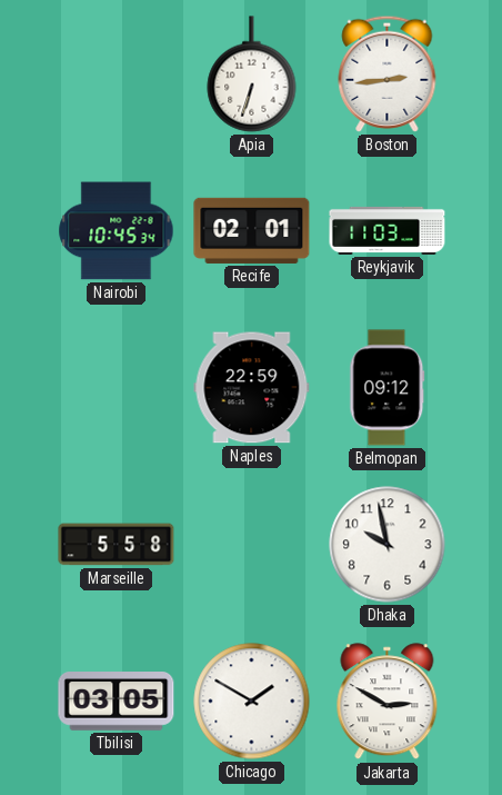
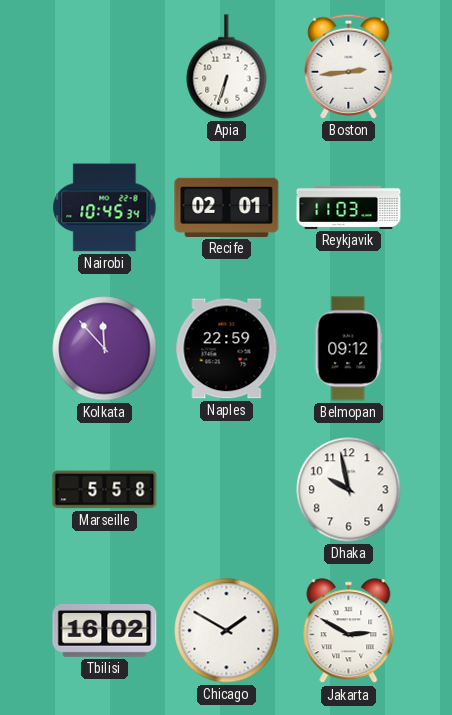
Kolkata: none -> 11:53
Tbilisi: 03:05 -> 16:02
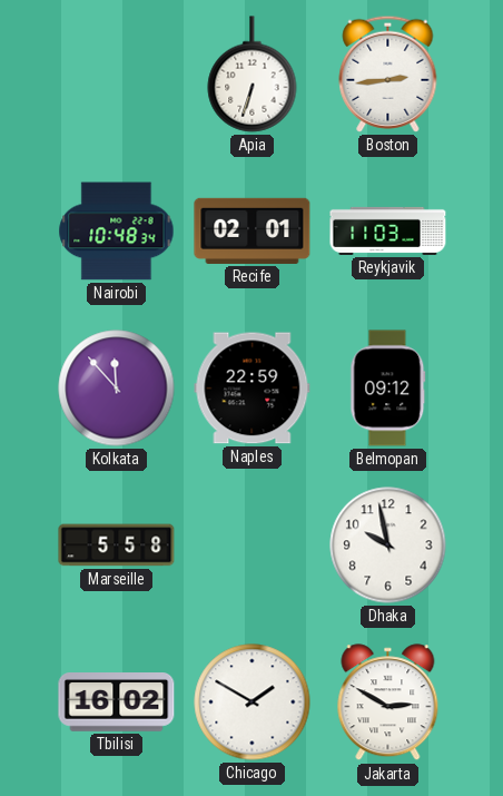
Nairobi: 10:45 -> 10:48
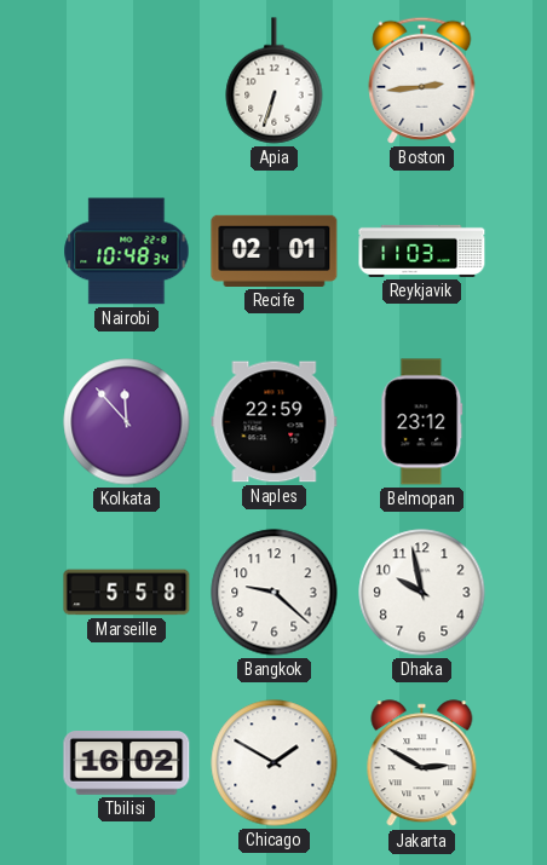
Belmopan: 09:12 -> 23:12
Bangkok: none -> 9:22
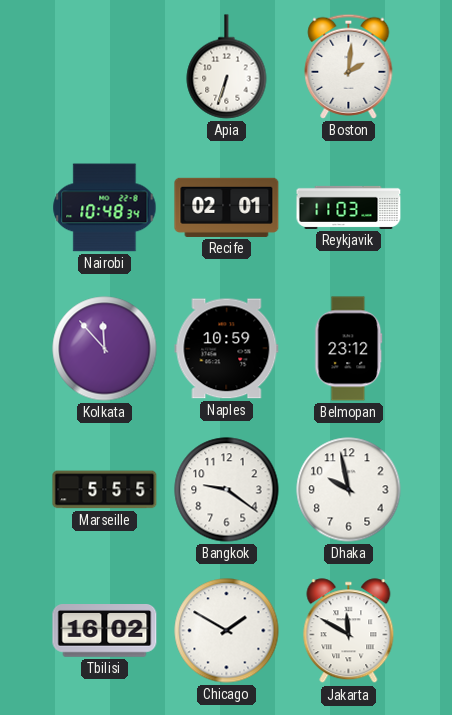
Boston: 2:44 -> 2:01
Naples: 22:59 -> 10:59
Marseille: 5:58 -> 5:55
Bangkok: 9:22 -> 9:21
Jakarta: 2:50 -> 11:50
